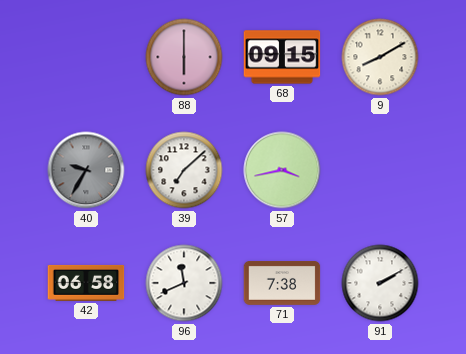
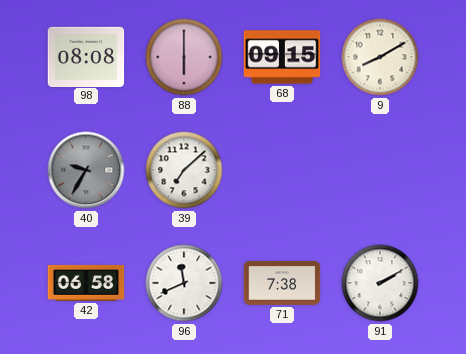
98: none -> 08:08
57: 3:43 -> none
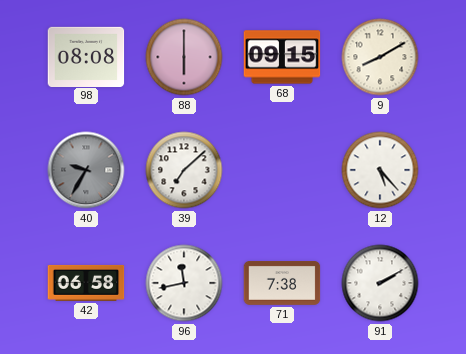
12: none -> 5:23
96: 11:41 -> 11:43
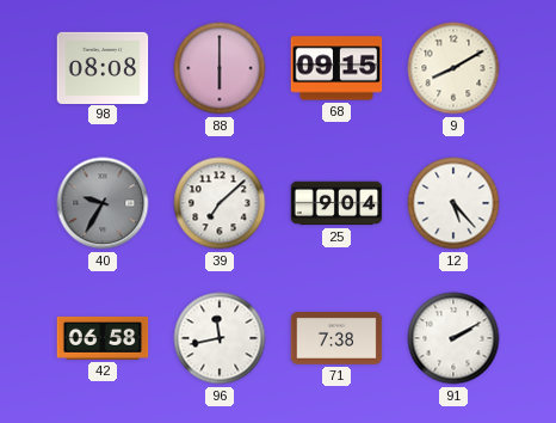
25: none -> 9:04
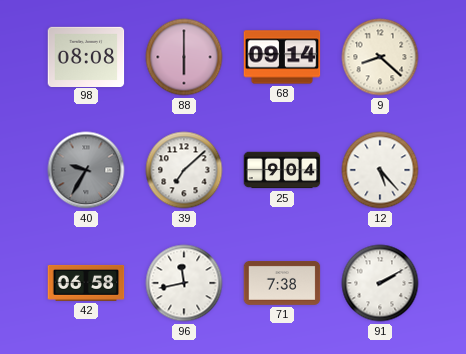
68: 09:15 -> 09:14
9: 8:10 -> 8:22
